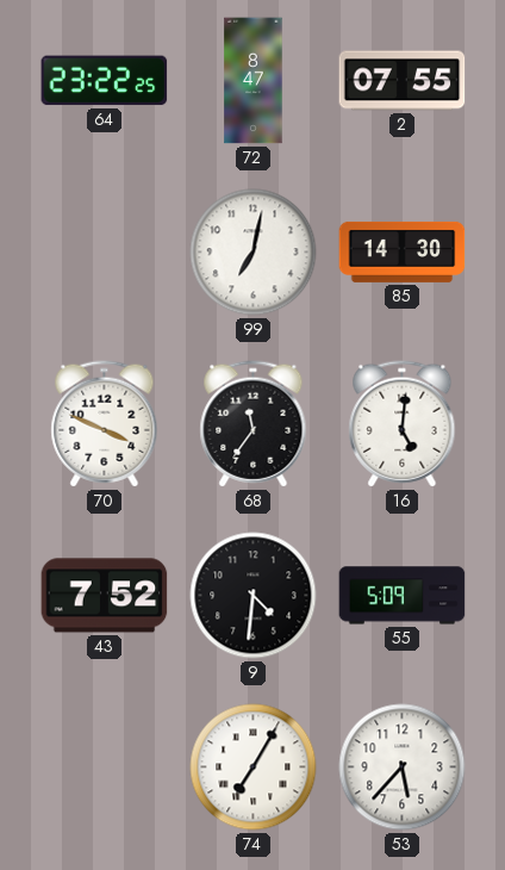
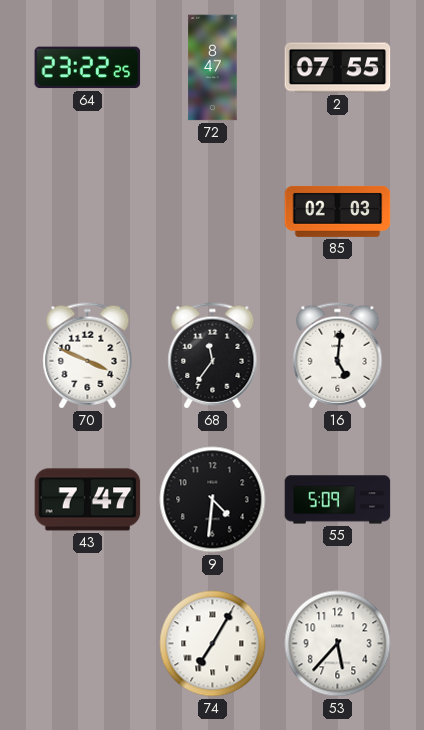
99: 7:02 -> none
85: 14:30 -> 02:03
43: 7:52 -> 7:47
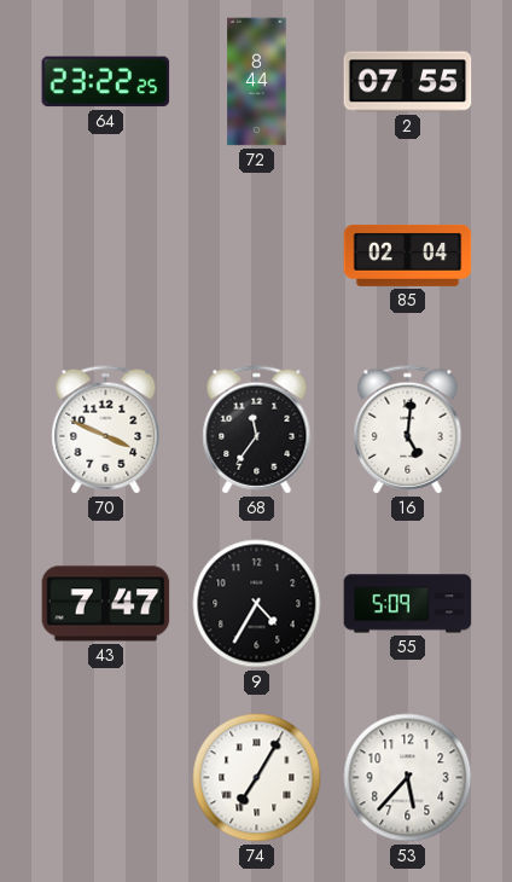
72: 8:47 -> 8:44
85: 02:03 -> 02:04
9: 4:31 -> 4:35
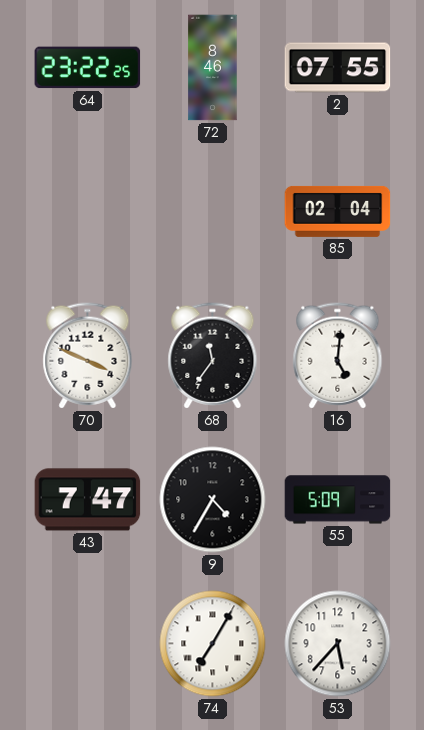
72: 8:44 -> 8:46
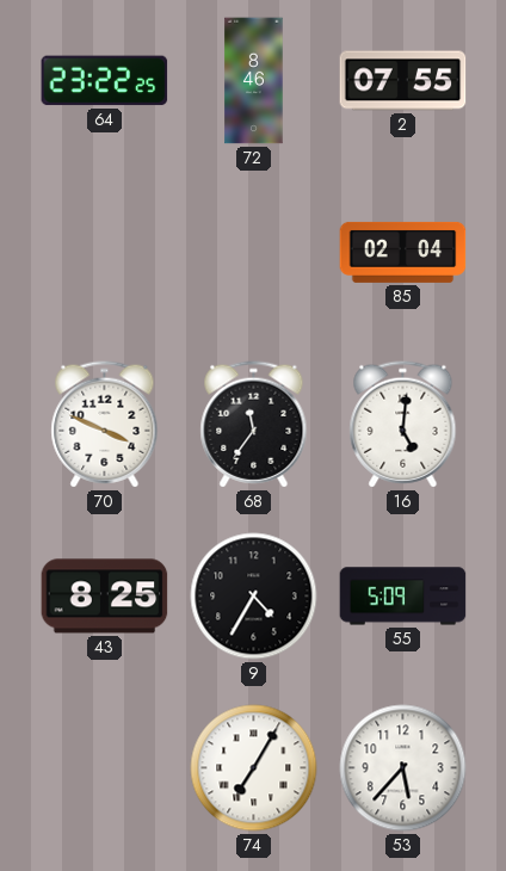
43: 7:47 -> 8:25
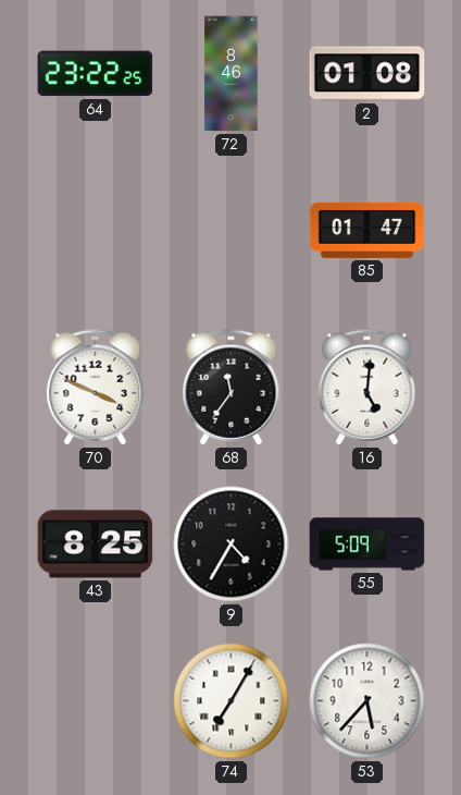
2: 07:55 -> 01:08
85: 02:04 -> 01:47
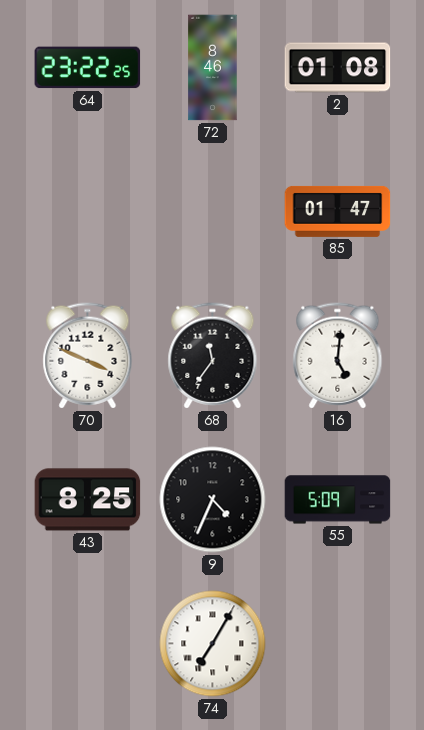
9: 4:35 -> 4:34
53: 5:37 -> none
